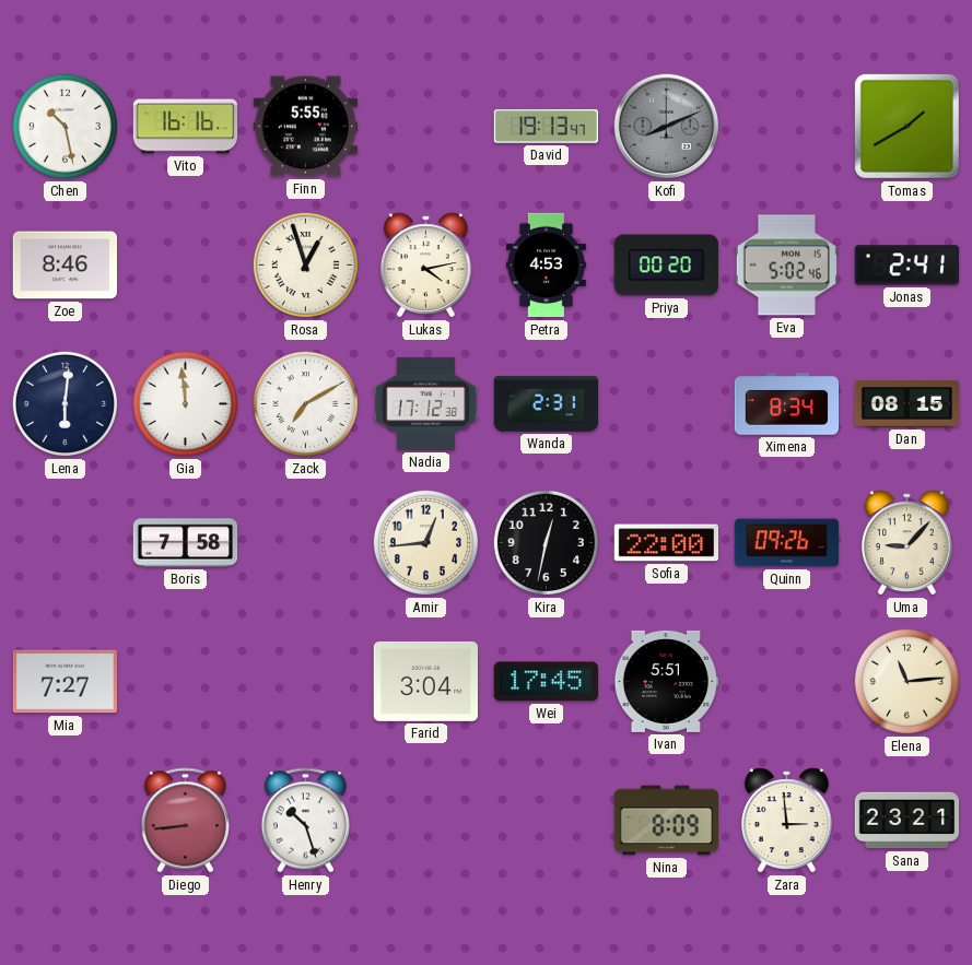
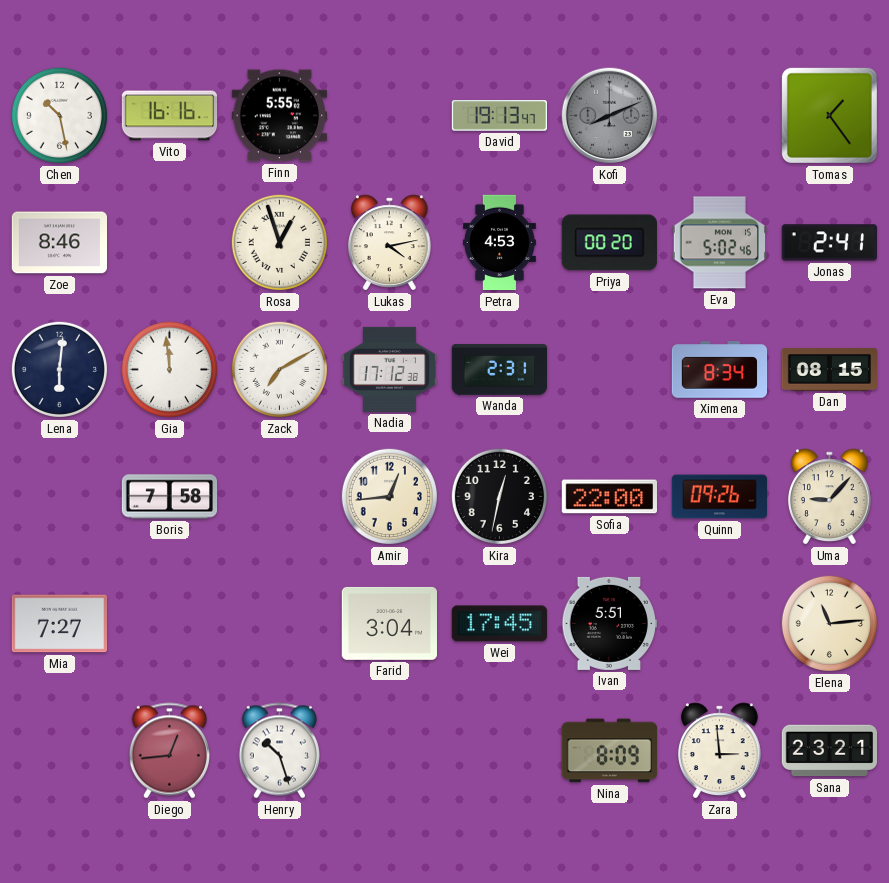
Tomas: 1:40 -> 1:24
Diego: 8:44 -> 12:44
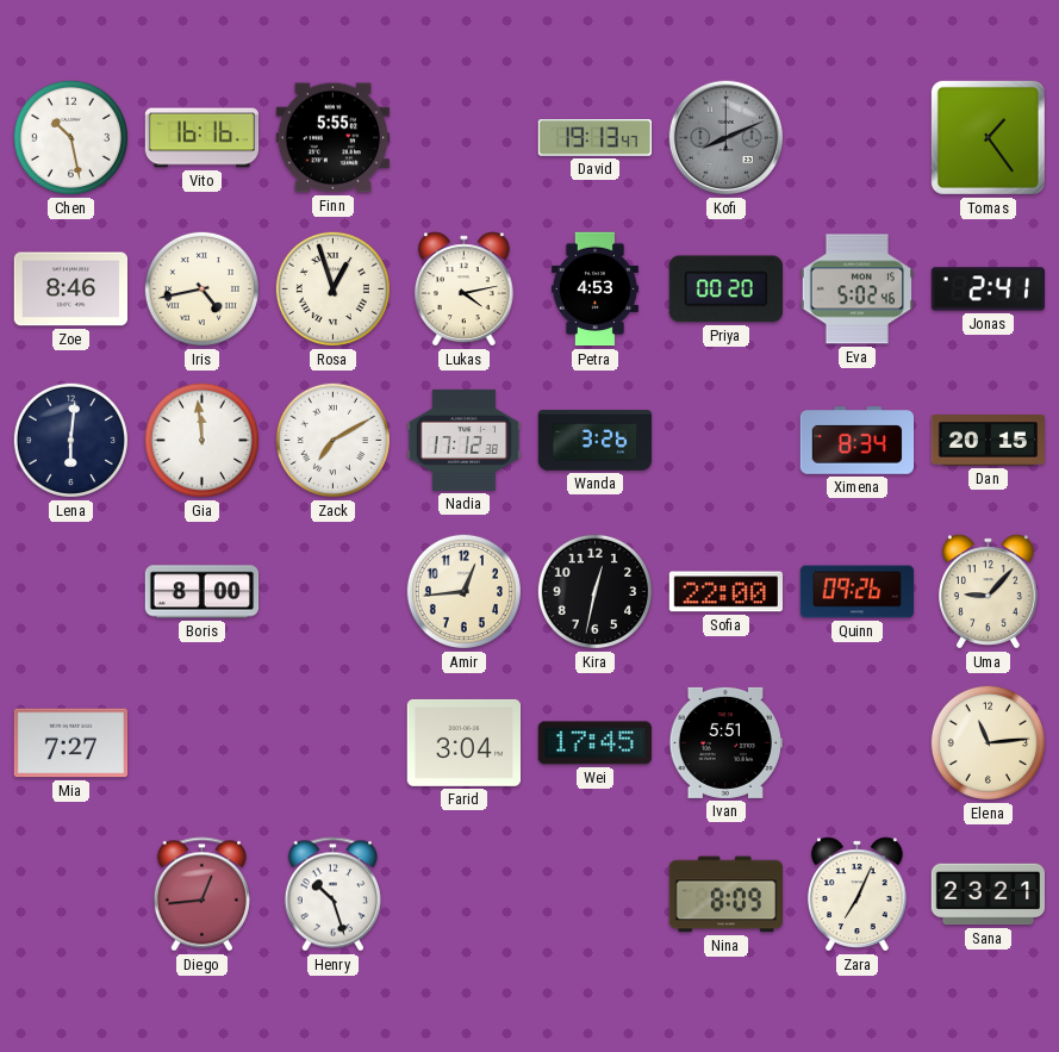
Iris: none -> 4:43
Wanda: 2:31 -> 3:26
Dan: 08:15 -> 20:15
Boris: 7:58 -> 8:00
Zara: 2:59 -> 7:04
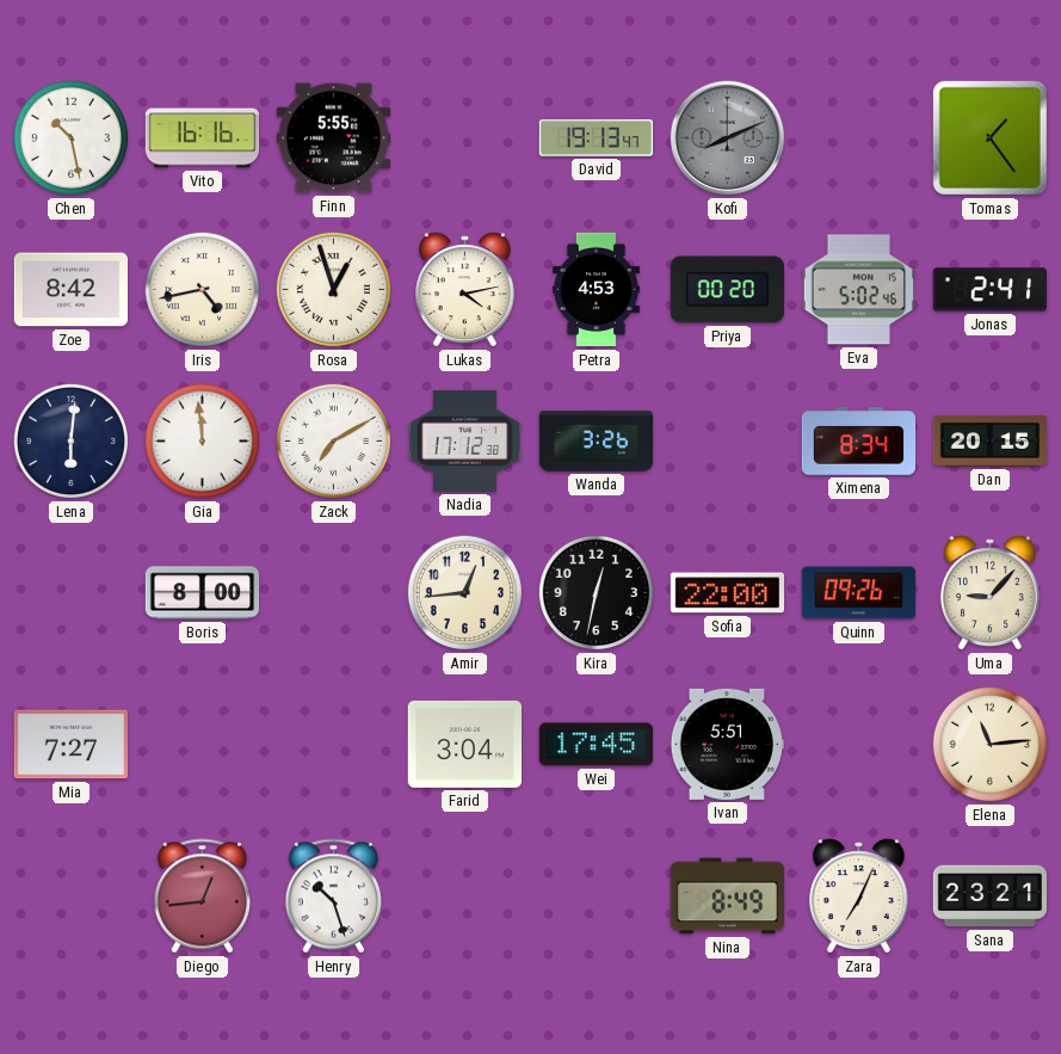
Zoe: 8:46 -> 8:42
Nina: 8:09 -> 8:49
